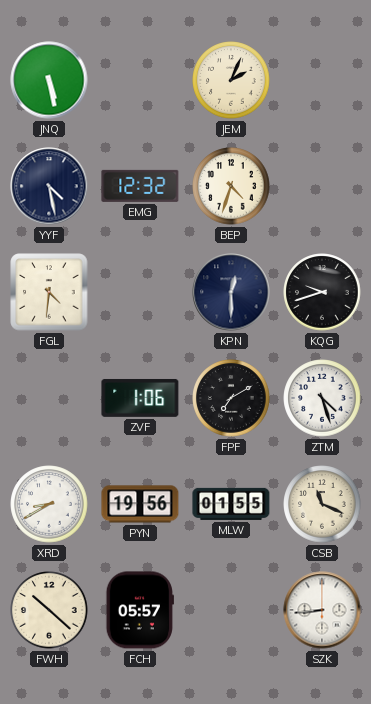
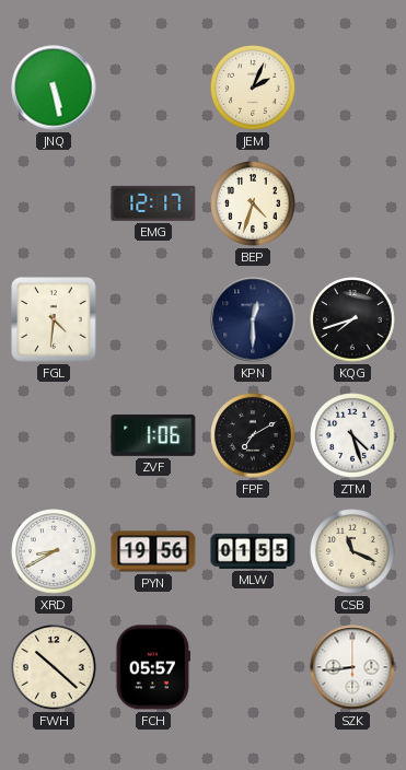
YYF: 4:28 -> none
EMG: 12:32 -> 12:17
KQG: 9:42 -> 7:42
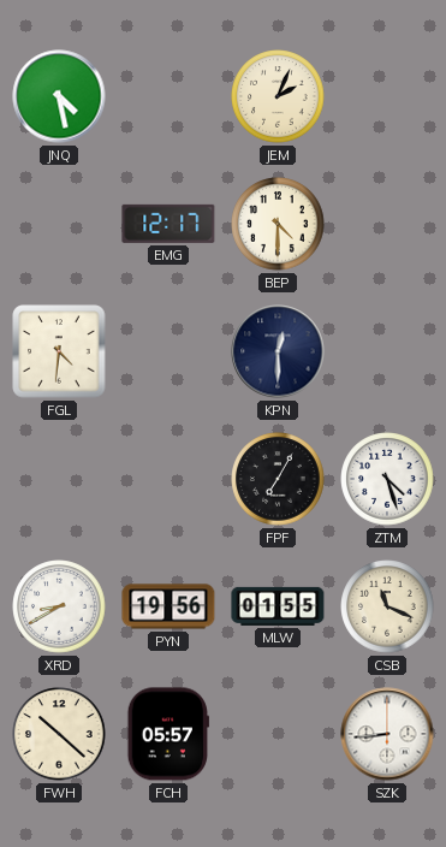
JNQ: 5:28 -> 4:28
BEP: 4:33 -> 4:30
KQG: 7:42 -> none
ZVF: 1:06 -> none
FPF: 7:10 -> 7:05
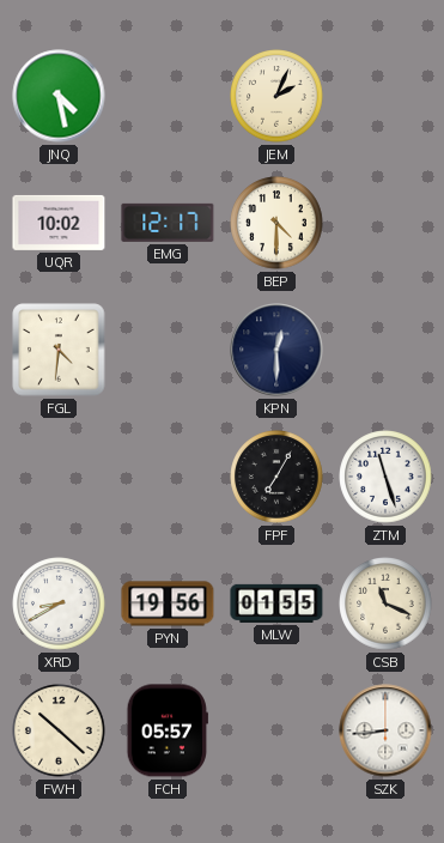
UQR: none -> 10:02
ZTM: 4:27 -> 11:27
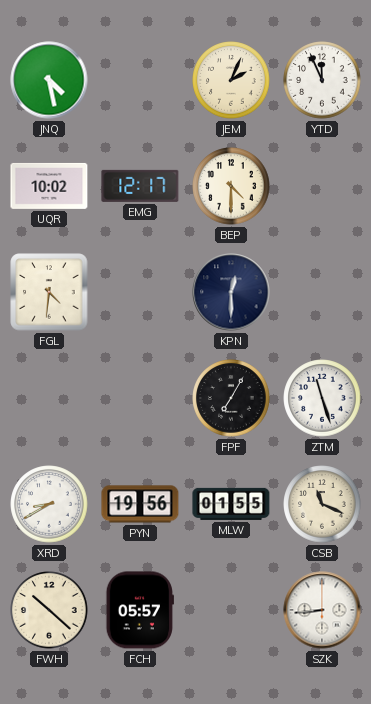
YTD: none -> 11:56
